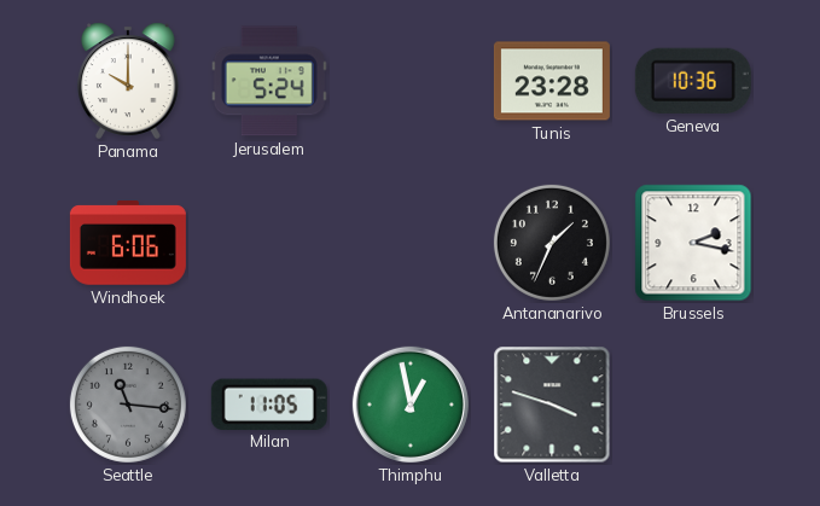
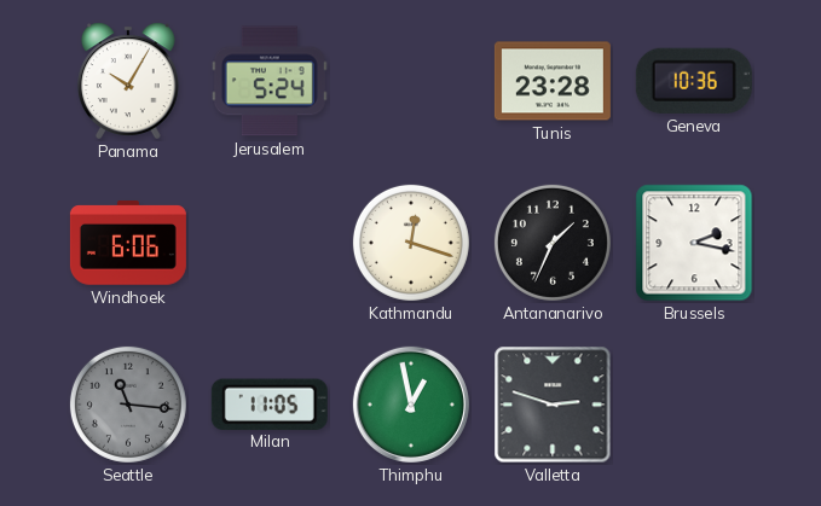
Panama: 10:00 -> 10:05
Kathmandu: none -> 12:18
Valletta: 3:48 -> 2:48
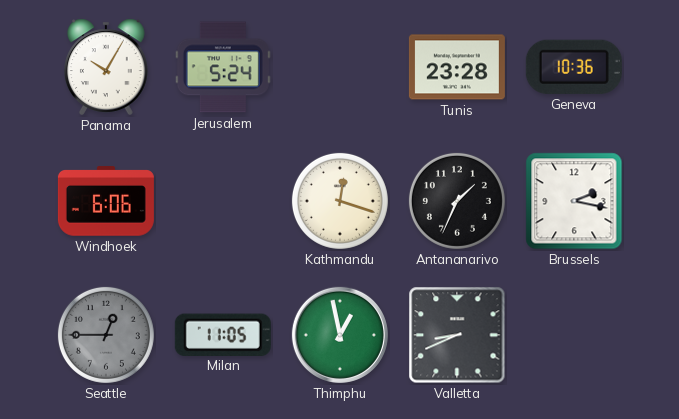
Seattle: 11:16 -> 12:45
Valletta: 2:48 -> 8:41
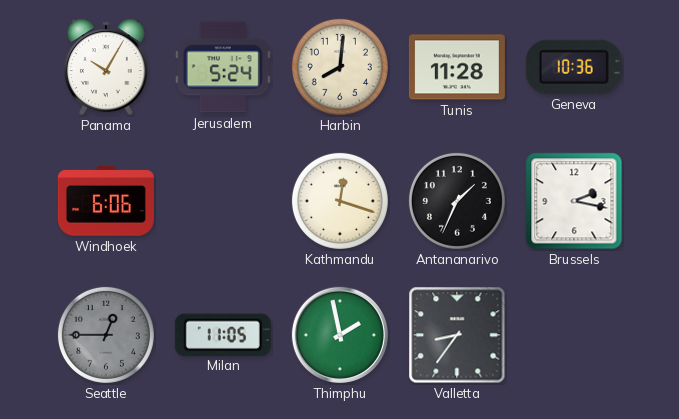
Harbin: none -> 8:01
Tunis: 23:28 -> 11:28
Thimphu: 12:58 -> 1:58
Valletta: 8:41 -> 8:36
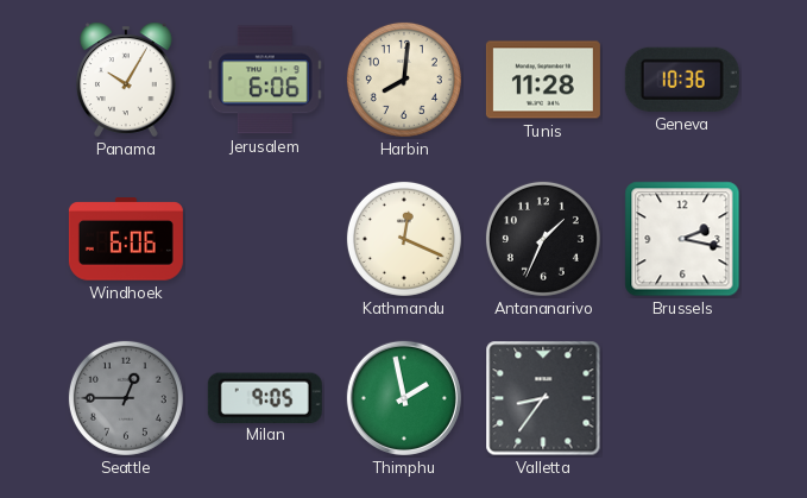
Jerusalem: 5:24 -> 6:06
Kathmandu: 12:18 -> 12:19
Milan: 11:05 -> 9:05
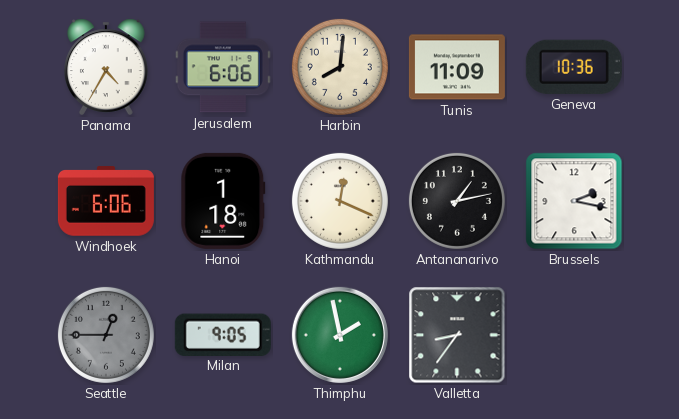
Panama: 10:05 -> 4:35
Tunis: 11:28 -> 11:09
Hanoi: none -> 1:18
Antananarivo: 1:34 -> 1:13
